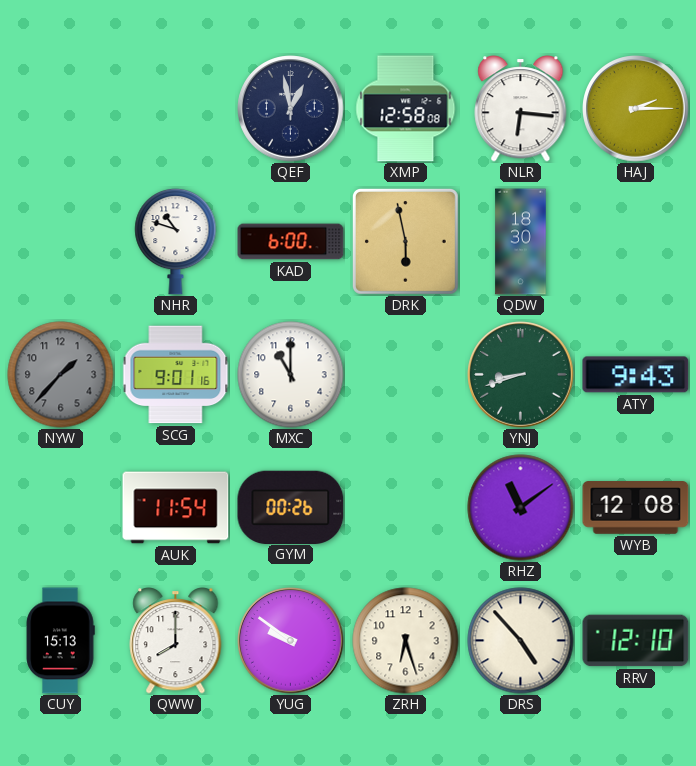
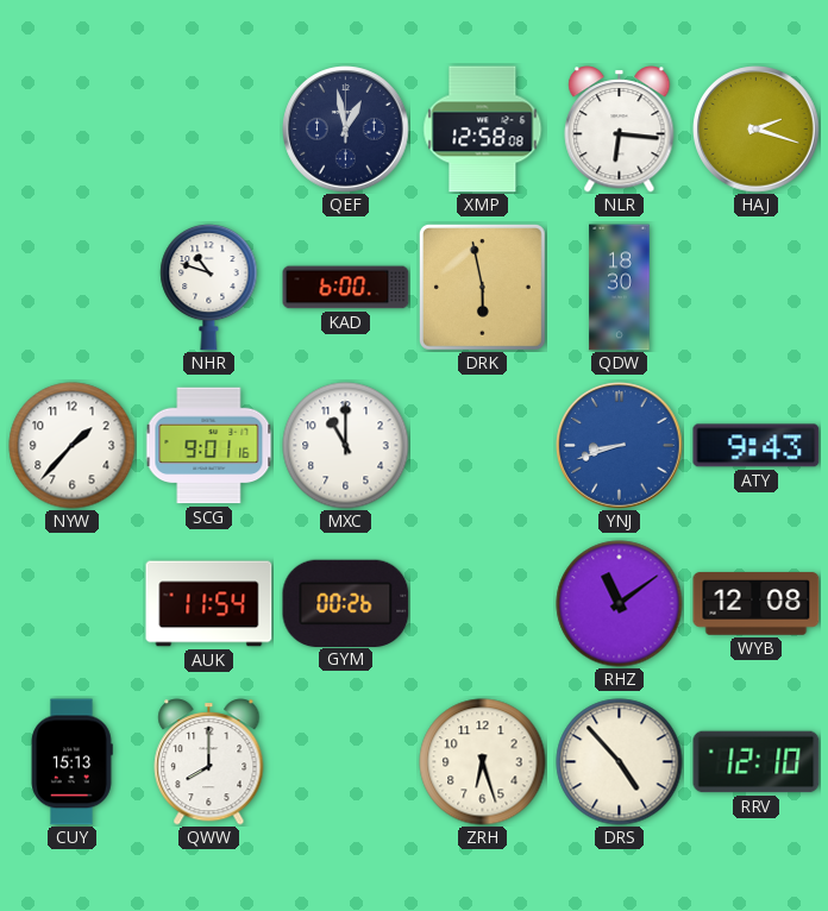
HAJ: 2:15 -> 2:18
NYW dial: grey -> white
YNJ dial: green -> blue
YUG: 9:51 -> none
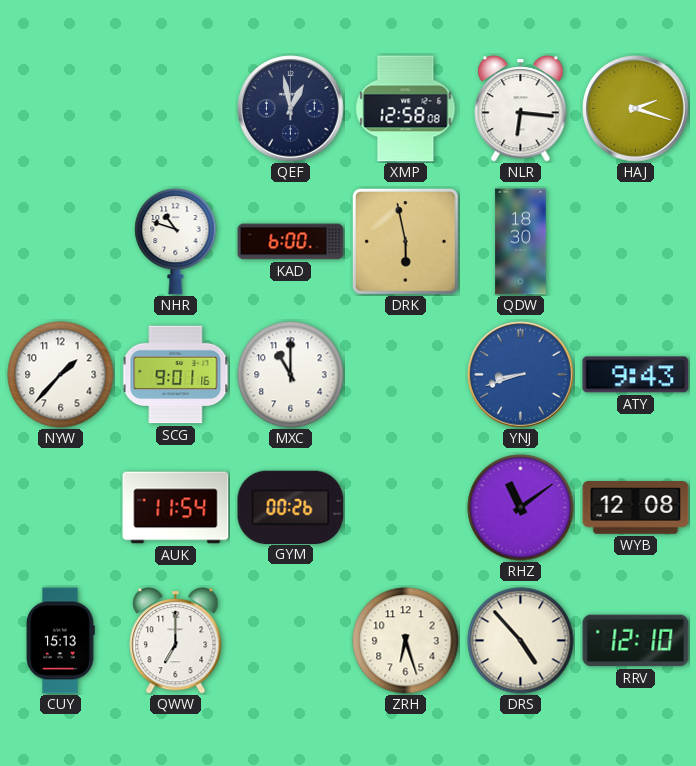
QWW: 8:00 -> 7:00
